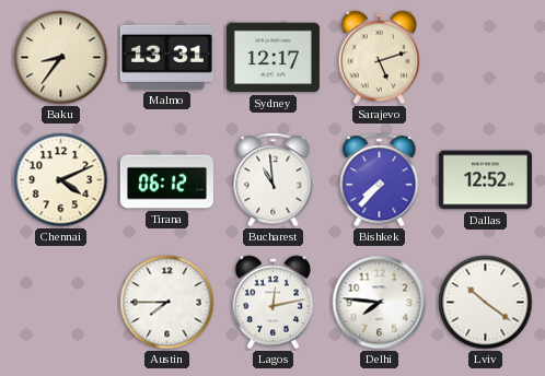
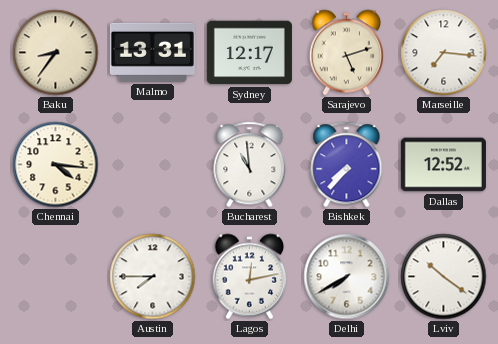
Marseille: none -> 7:16
Chennai: 4:11 -> 4:16
Tirana: 06:12 -> none
Delhi: 7:46 -> 7:40
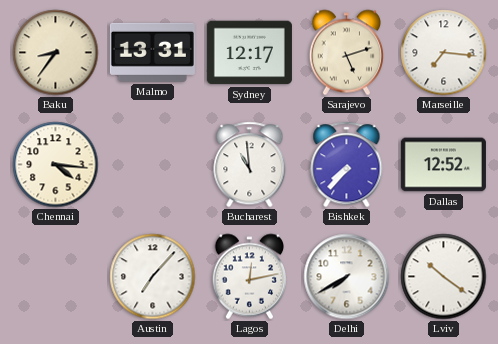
Austin: 7:45 -> 7:07
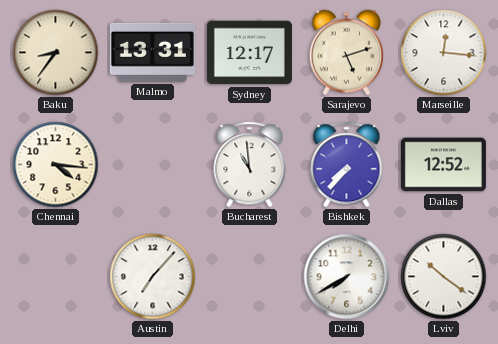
Marseille: 7:16 -> 12:16
Lagos: 12:13 -> none
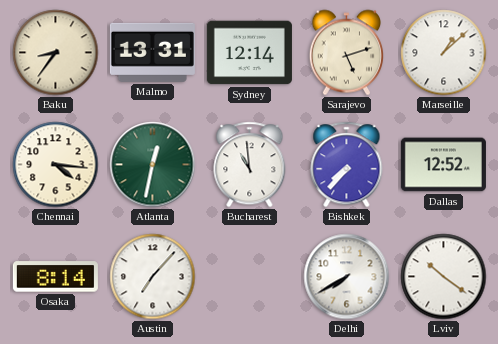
Sydney: 12:17 -> 12:14
Marseille: 12:16 -> 1:08
Atlanta: none -> 12:32
Osaka: none -> 8:14
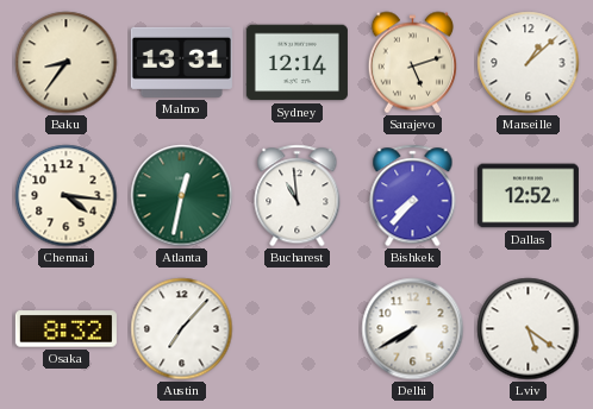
Osaka: 8:14 -> 8:32
Lviv: 10:21 -> 5:21
